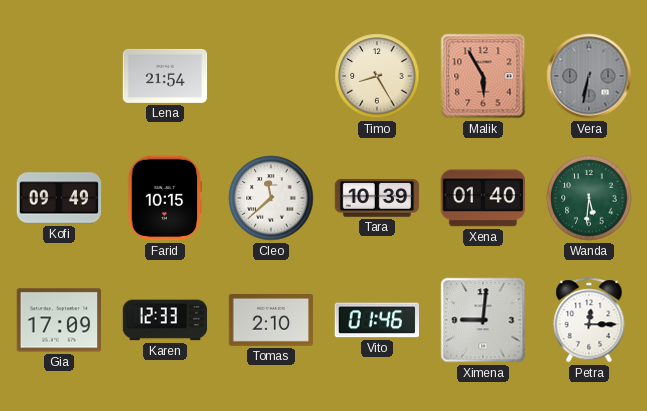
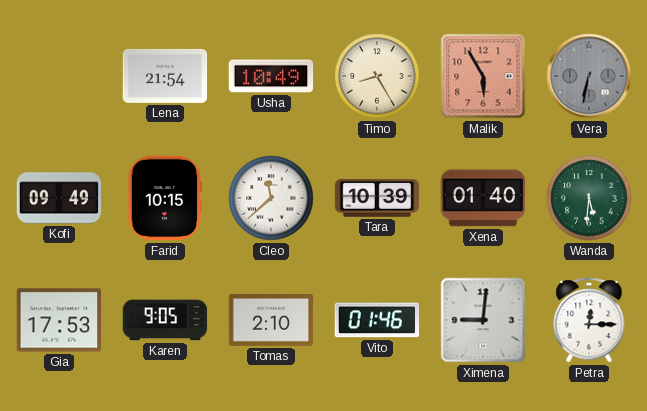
Usha: none -> 10:49
Gia: 17:09 -> 17:53
Karen: 12:33 -> 9:05
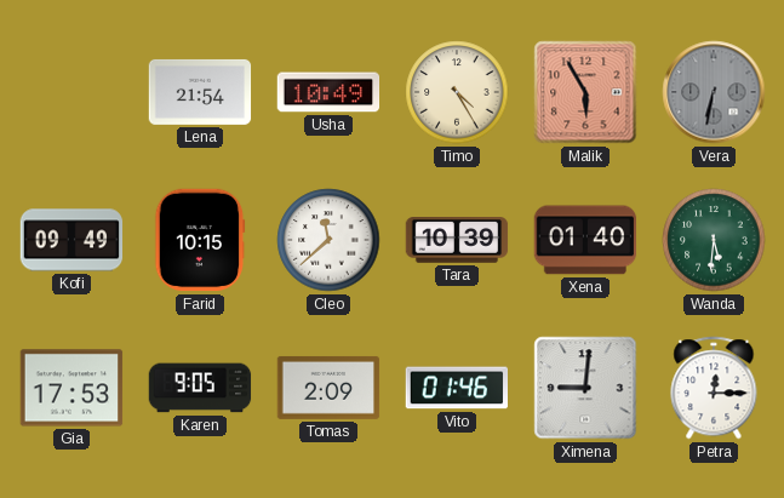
Timo: 8:25 -> 4:25
Tomas: 2:10 -> 2:09
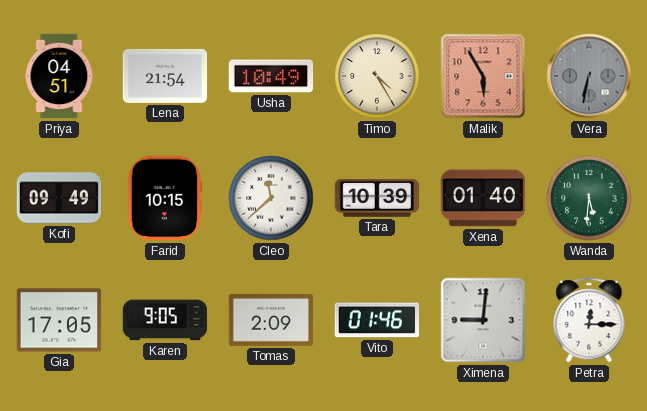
Priya: none -> 04:51
Gia: 17:53 -> 17:05
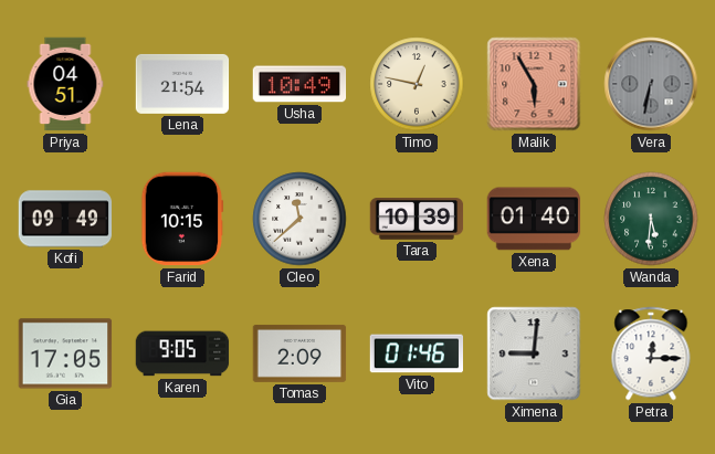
Timo: 4:25 -> 12:47
